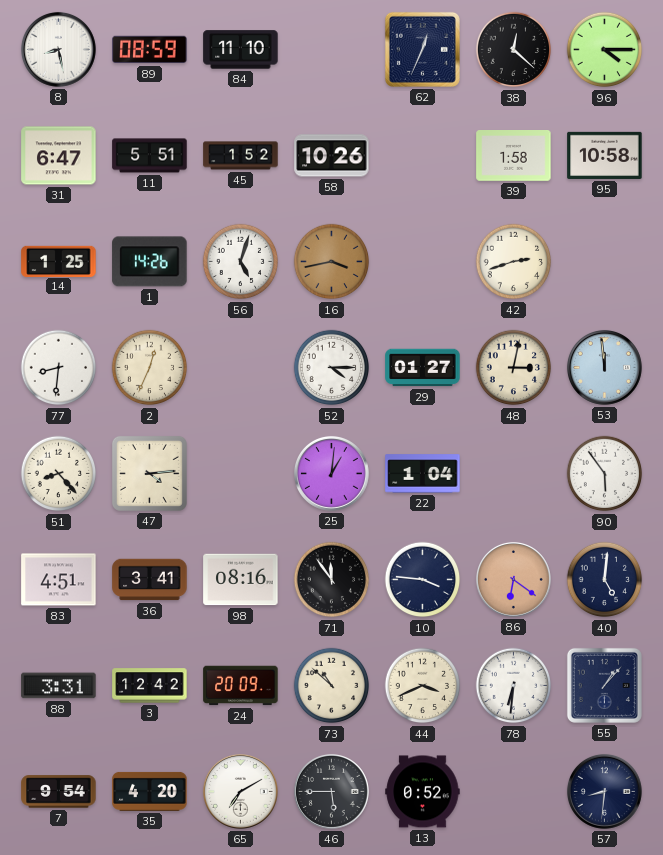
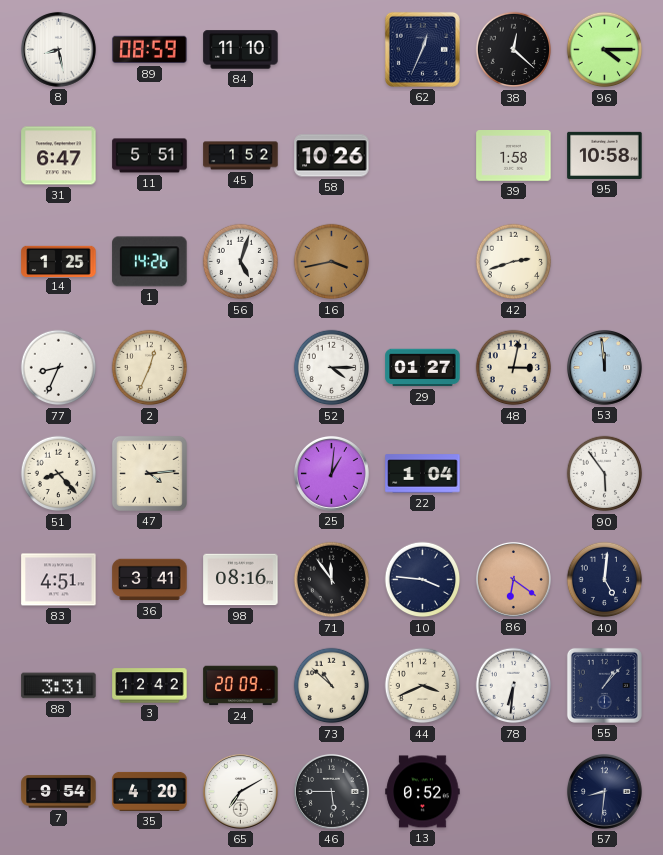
77: 8:31 -> 8:34
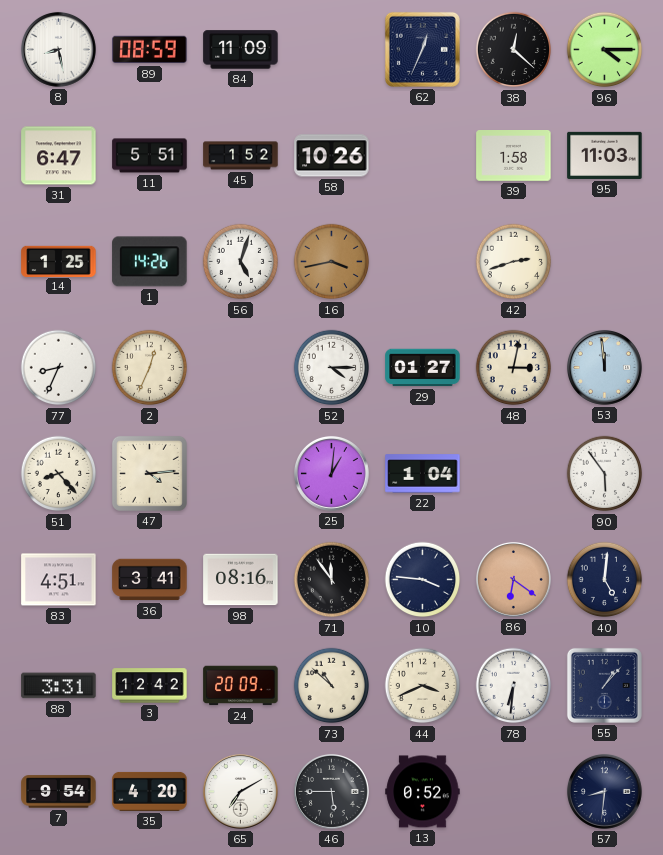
84: 11:10 -> 11:09
95: 10:58 -> 11:03
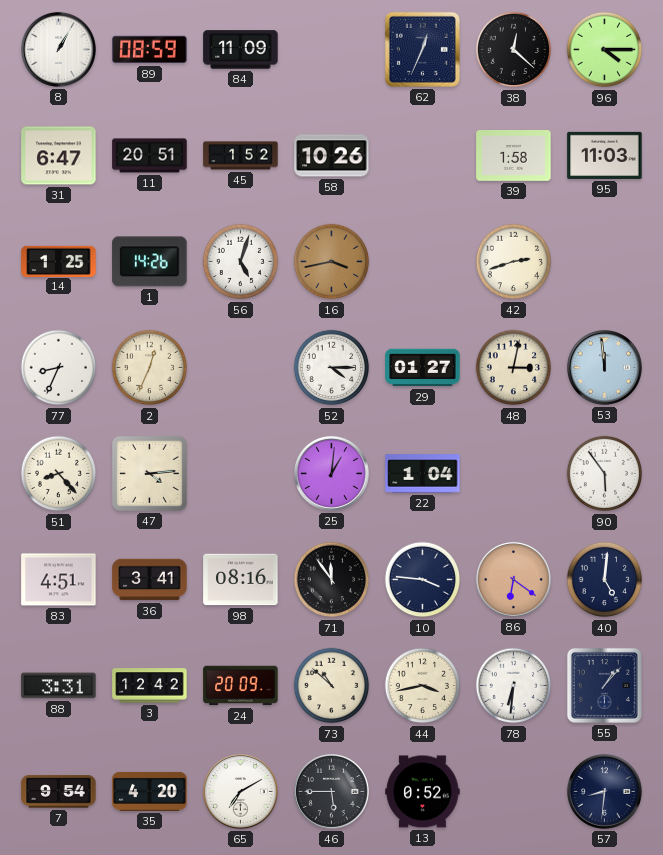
8: 8:28 -> 1:05
11: 5:51 -> 20:51
44: 3:41 -> 3:43
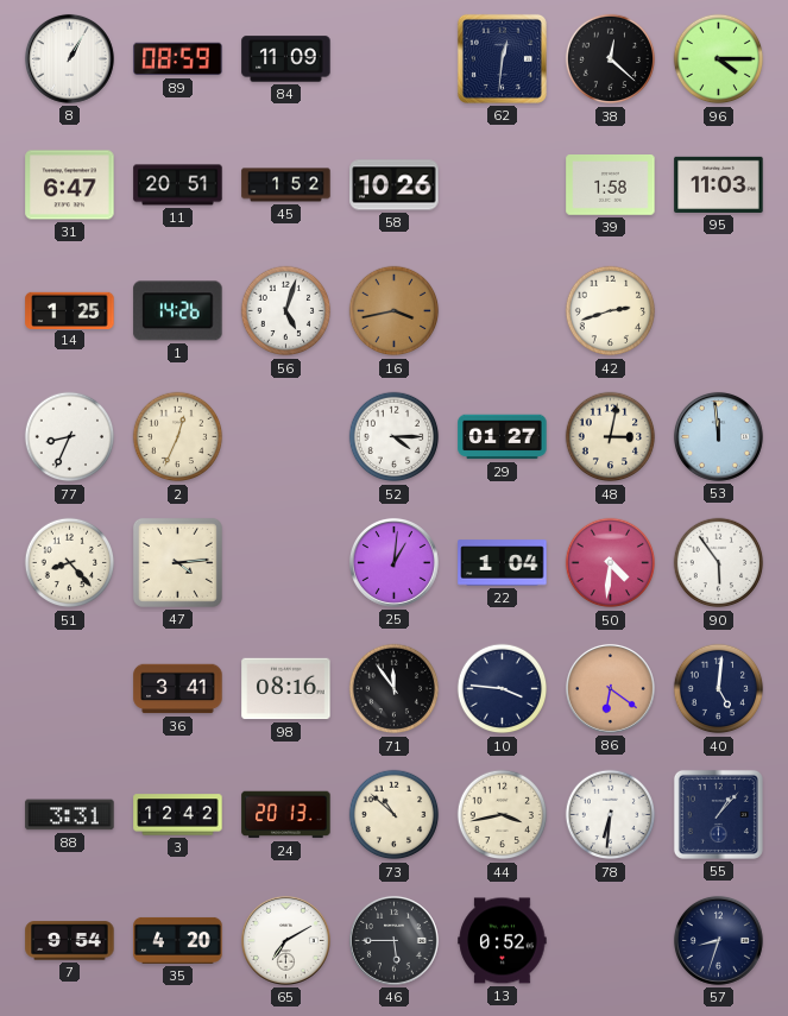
62: 12:34 -> 12:31
50: none -> 4:31
83: 4:51 -> none
24: 20:09 -> 20:13
57: 8:31 -> 8:33
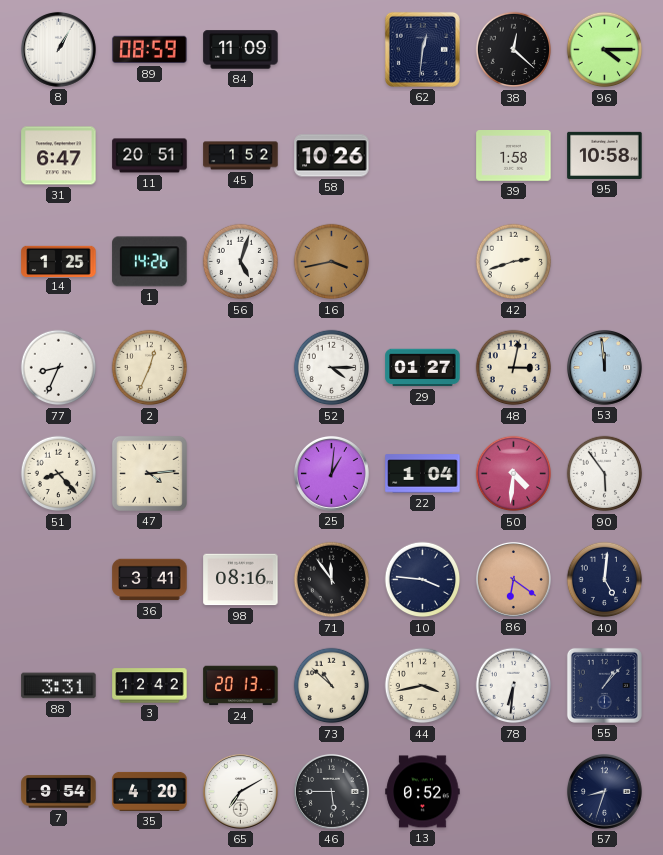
95: 11:03 -> 10:58
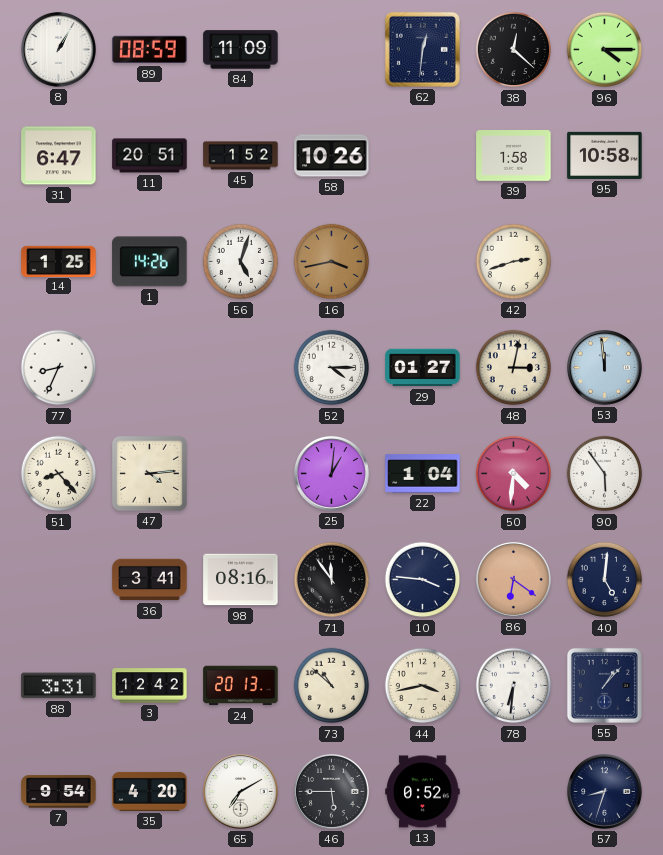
2: 12:34 -> none
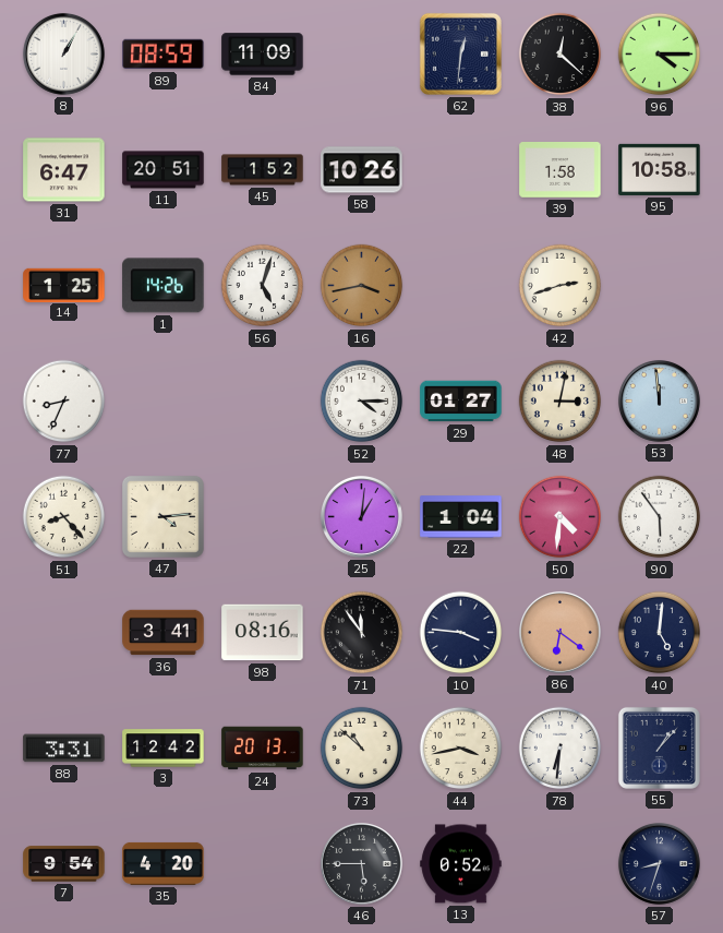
65: 7:10 -> none
